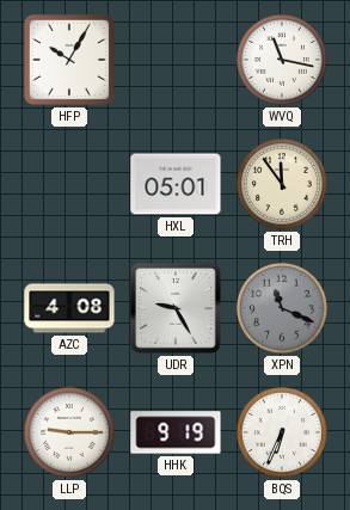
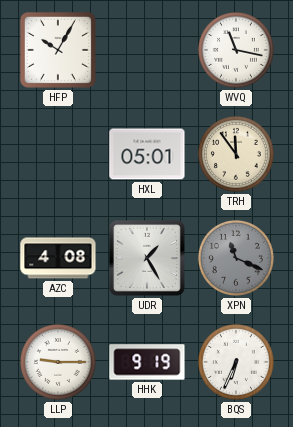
UDR: 9:25 -> 1:25
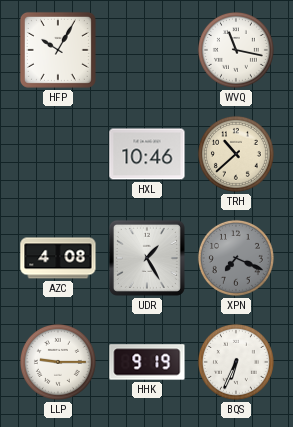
HXL: 05:01 -> 10:46
TRH: 11:54 -> 10:38
XPN: 11:19 -> 7:19
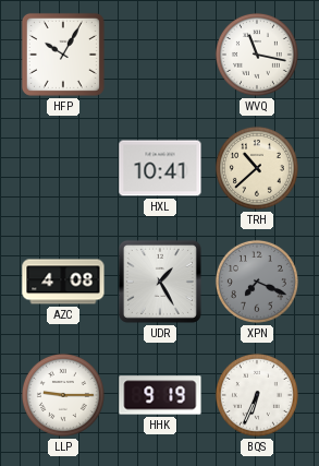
HXL: 10:46 -> 10:41
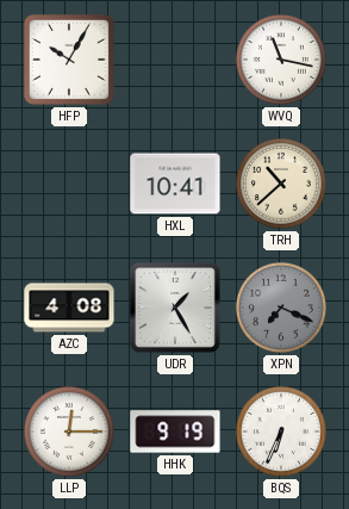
LLP: 9:15 -> 12:15
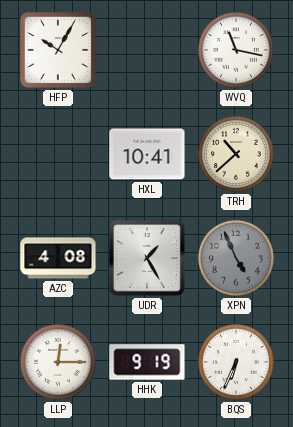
XPN: 7:19 -> 4:56
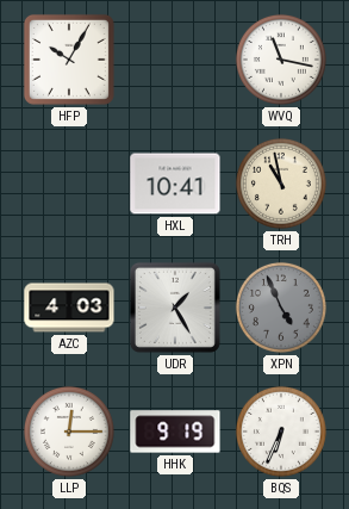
TRH: 10:38 -> 10:58
AZC: 4:08 -> 4:03
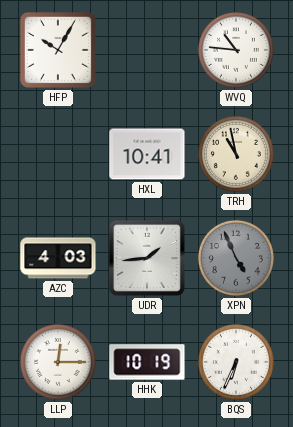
WVQ: 11:17 -> 10:46
UDR: 1:25 -> 1:44
HHK: 9:19 -> 10:19
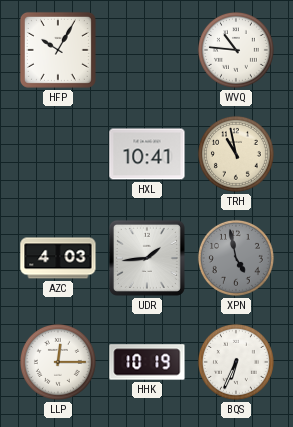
XPN: 4:56 -> 4:58
